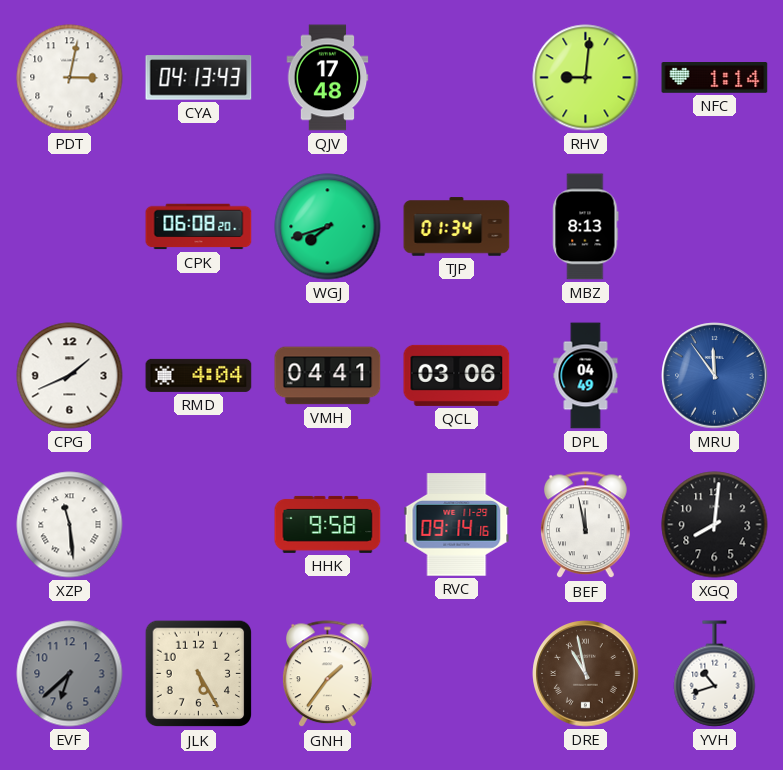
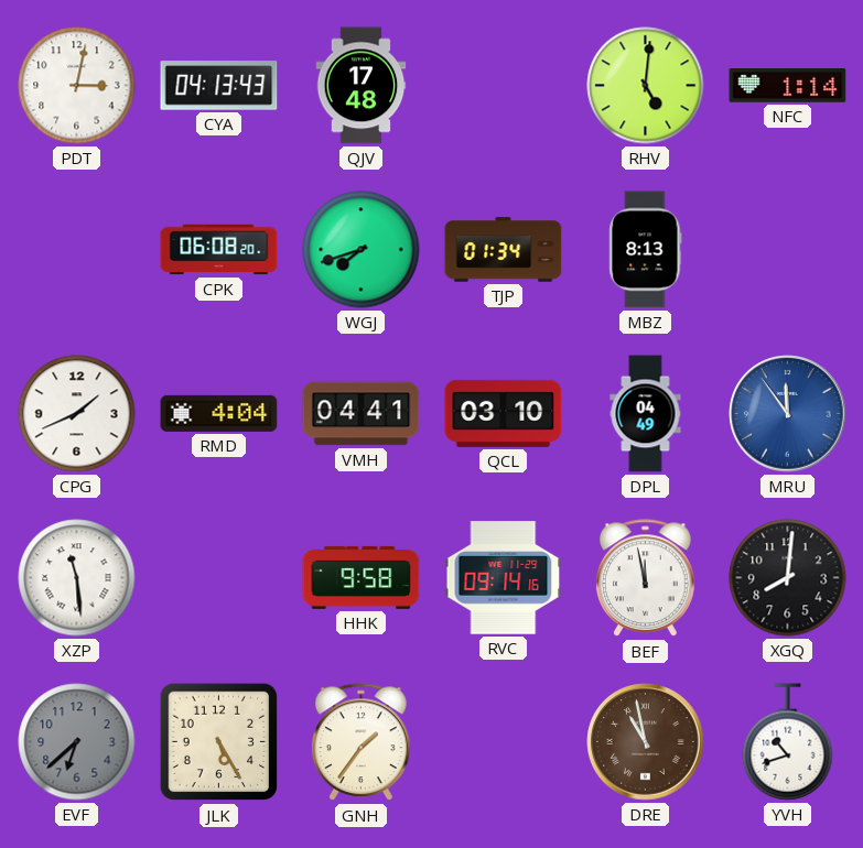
RHV: 9:01 -> 5:01
QCL: 03:06 -> 03:10
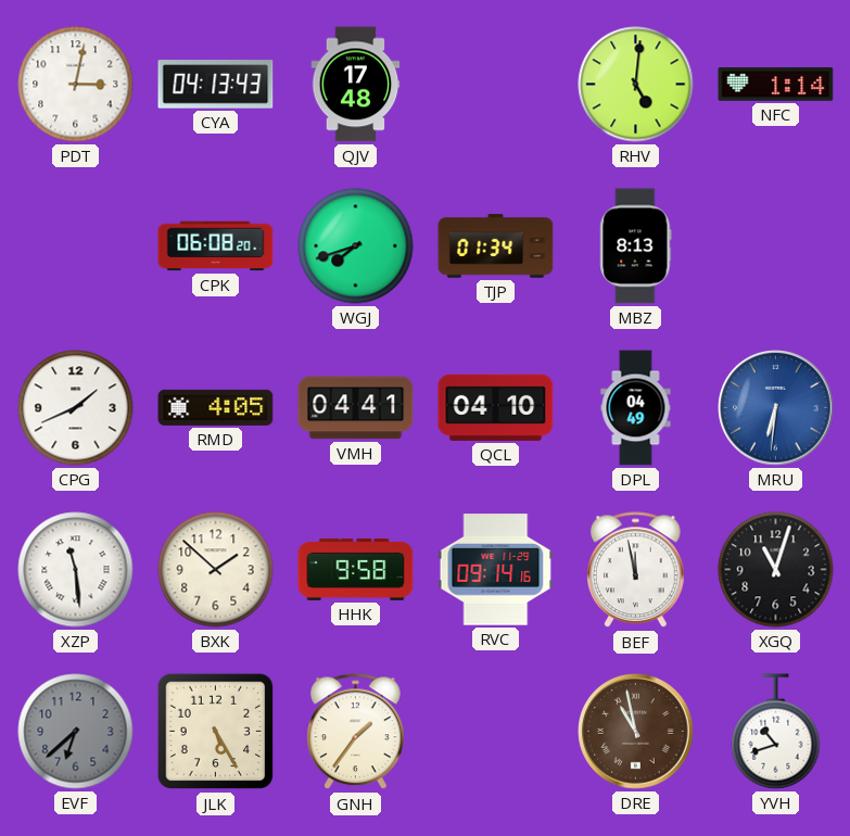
RMD: 4:04 -> 4:05
QCL: 03:10 -> 04:10
MRU: 11:54 -> 6:31
BXK: none -> 1:52
XGQ: 8:01 -> 11:03
